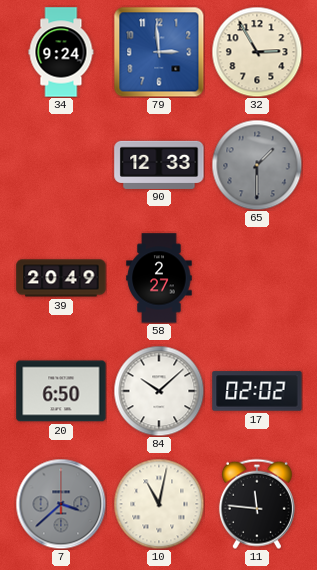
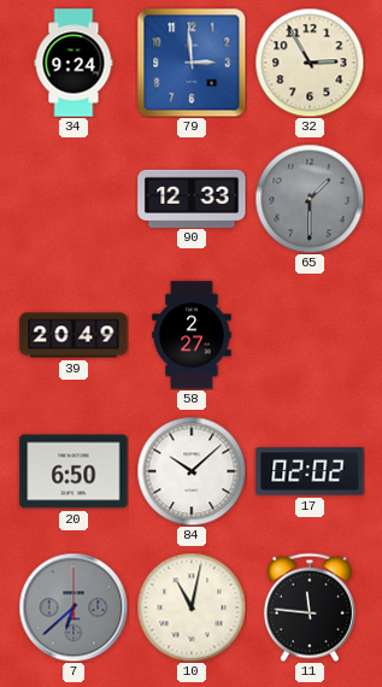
7: 3:38 -> 6:38
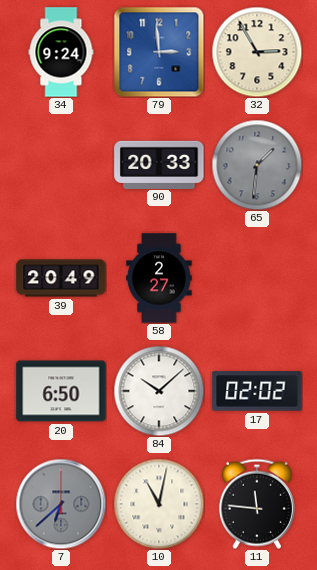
90: 12:33 -> 20:33
65: 1:30 -> 1:31
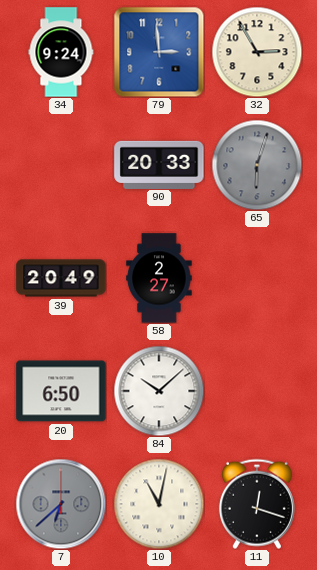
65: 1:31 -> 6:03
17: 02:02 -> none
11: 11:46 -> 12:18
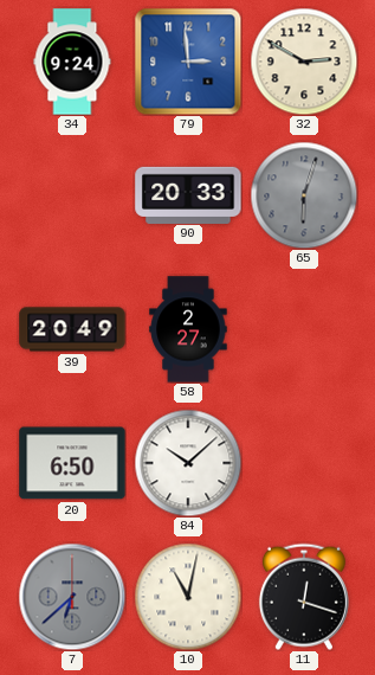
32: 2:55 -> 2:50
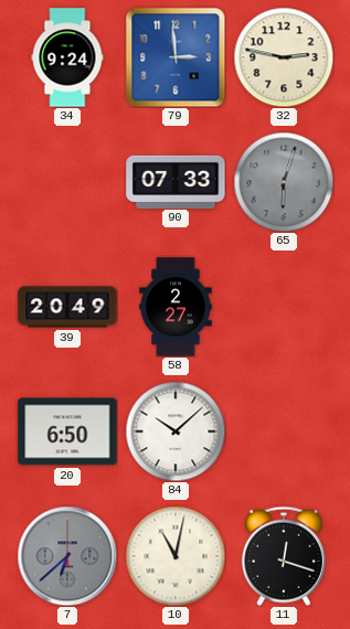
32: 2:50 -> 2:47
90: 20:33 -> 07:33
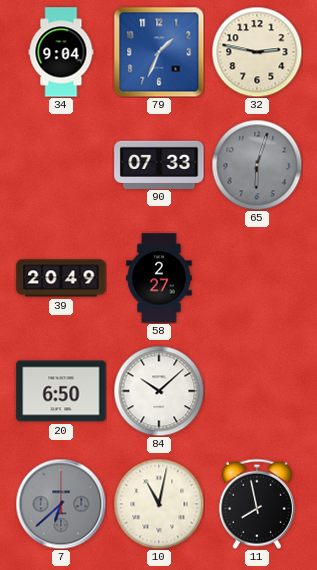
34: 9:24 -> 9:04
79: 2:59 -> 1:34
11: 12:18 -> 7:58
